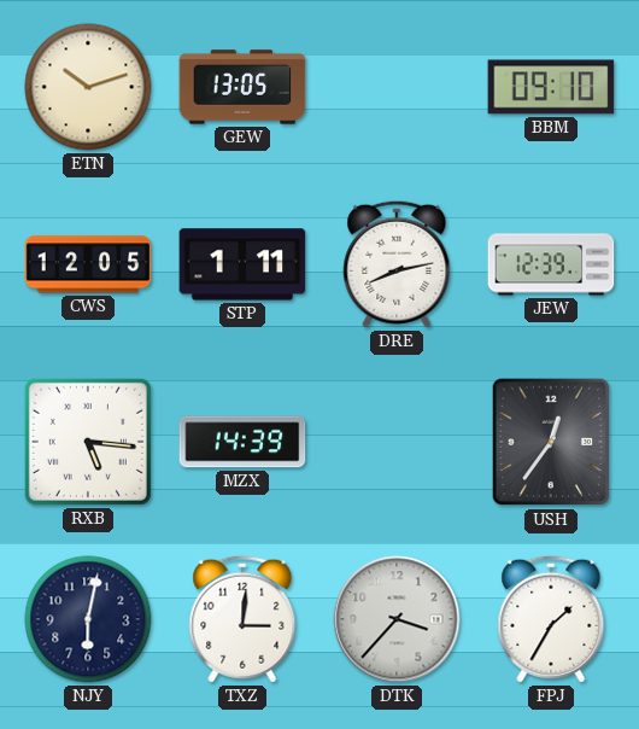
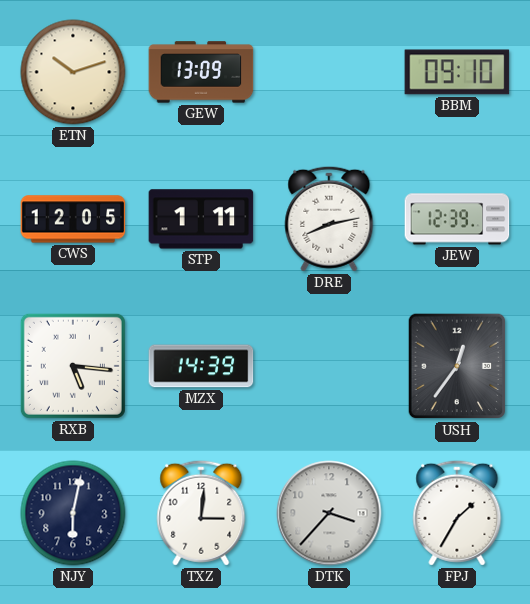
GEW: 13:05 -> 13:09
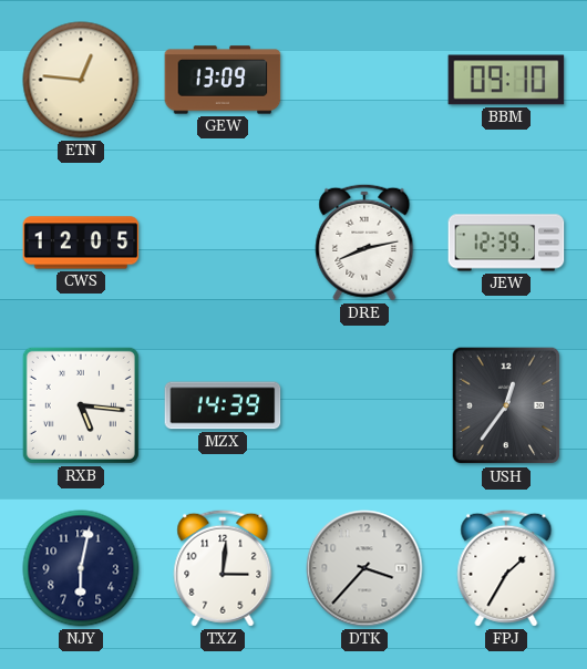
ETN: 10:12 -> 12:46
STP: 1:11 -> none
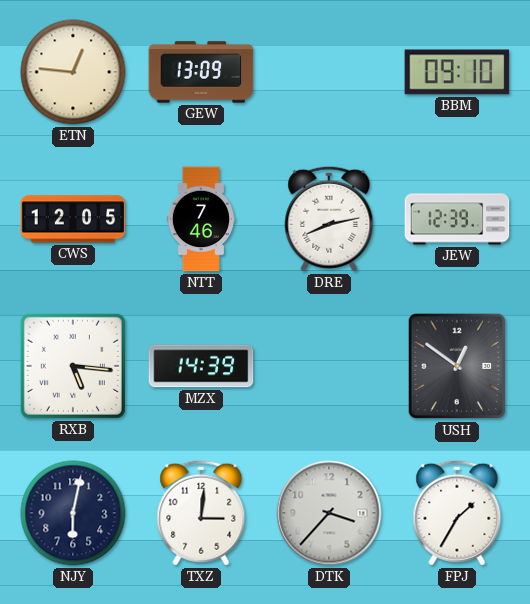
NTT: none -> 7:46
USH: 12:36 -> 12:51
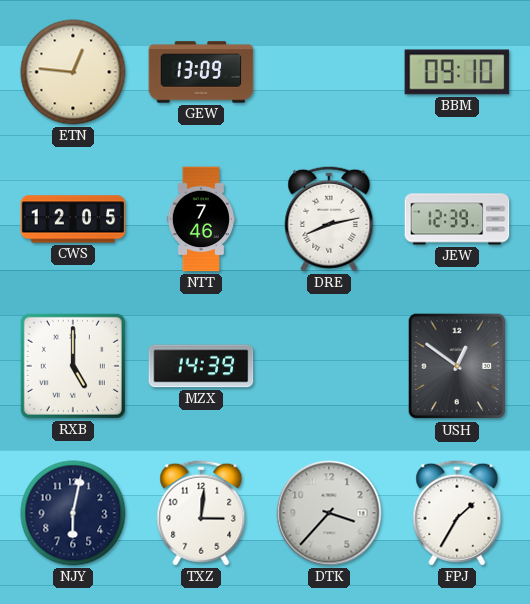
RXB: 5:16 -> 5:00
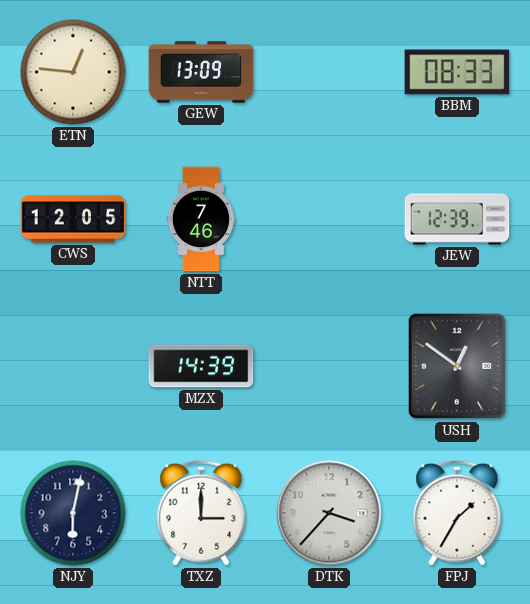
BBM: 09:10 -> 08:33
DRE: 8:13 -> none
RXB: 5:00 -> none
TXZ: 3:01 -> 3:00
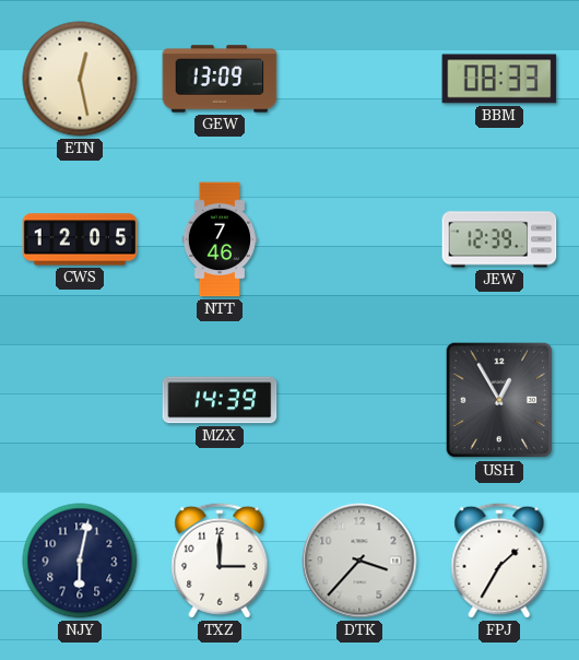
ETN: 12:46 -> 12:28
USH: 12:51 -> 12:55
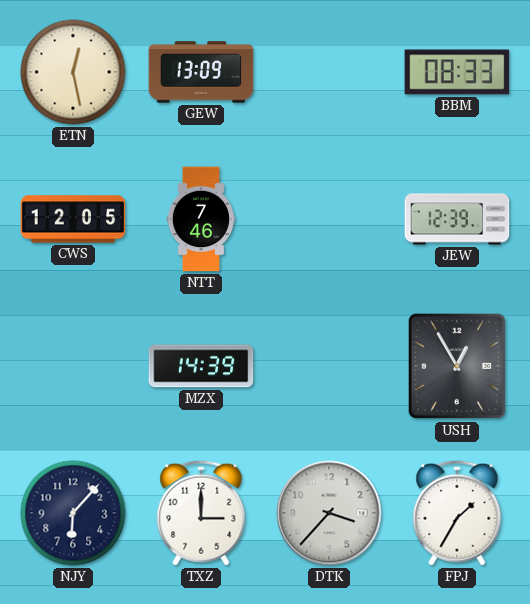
NJY: 6:02 -> 6:07
